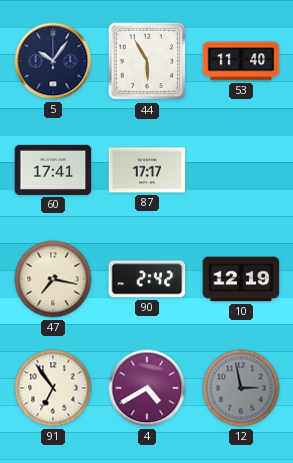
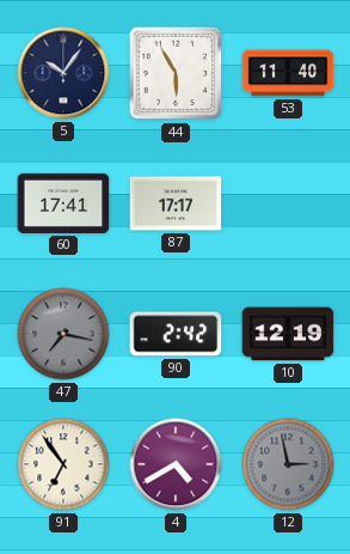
47 dial: cream -> grey
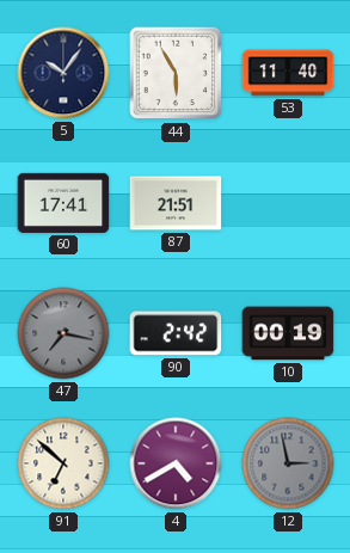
87: 17:17 -> 21:51
10: 12:19 -> 00:19
91: 6:54 -> 6:52
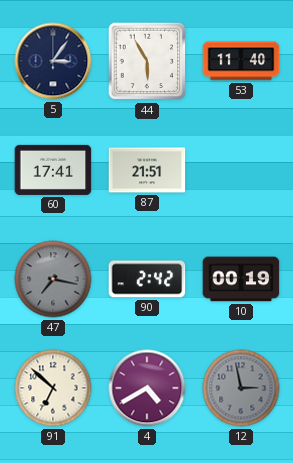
5: 10:06 -> 3:06
